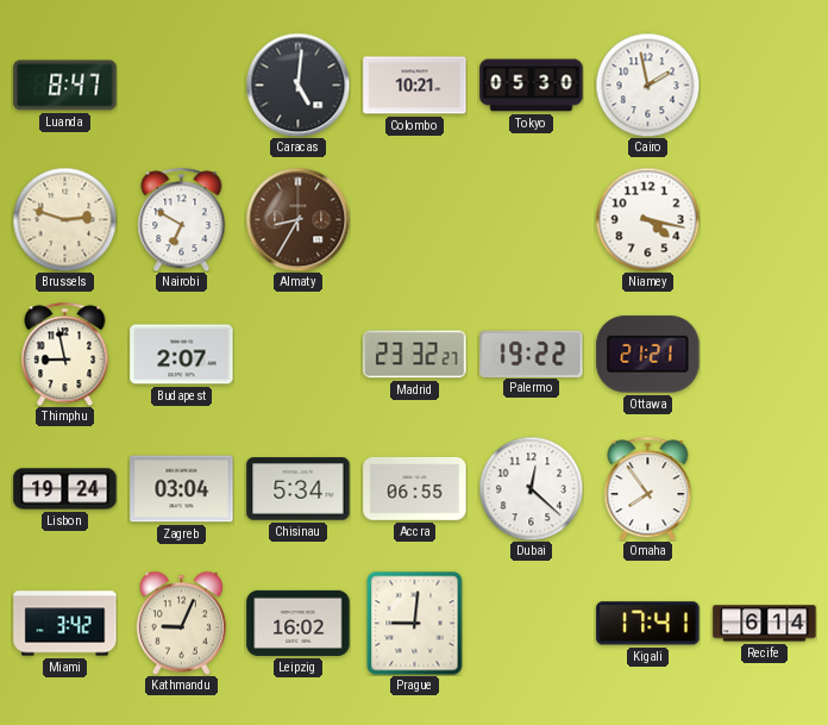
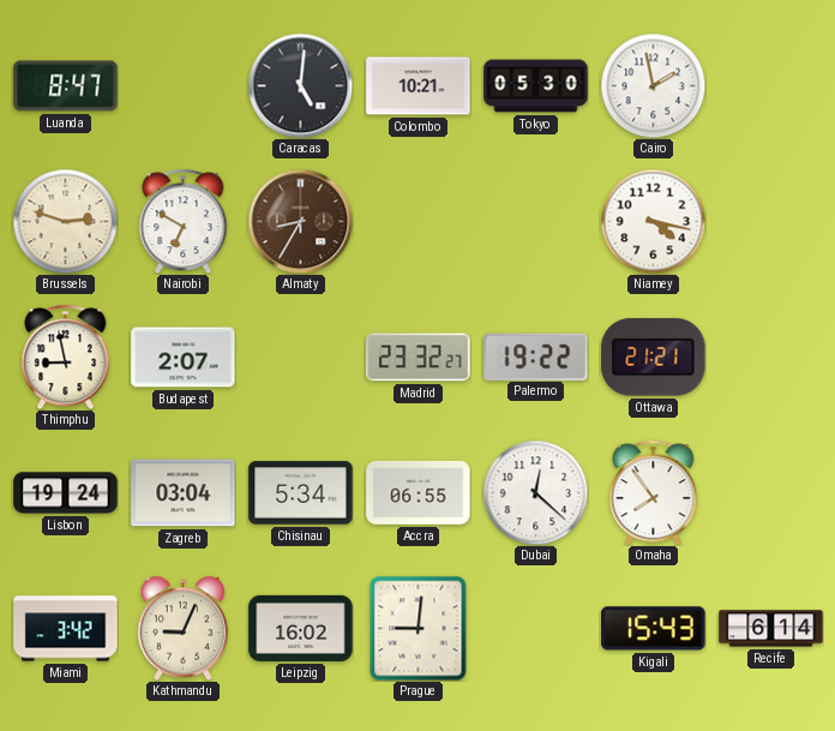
Kigali: 17:41 -> 15:43
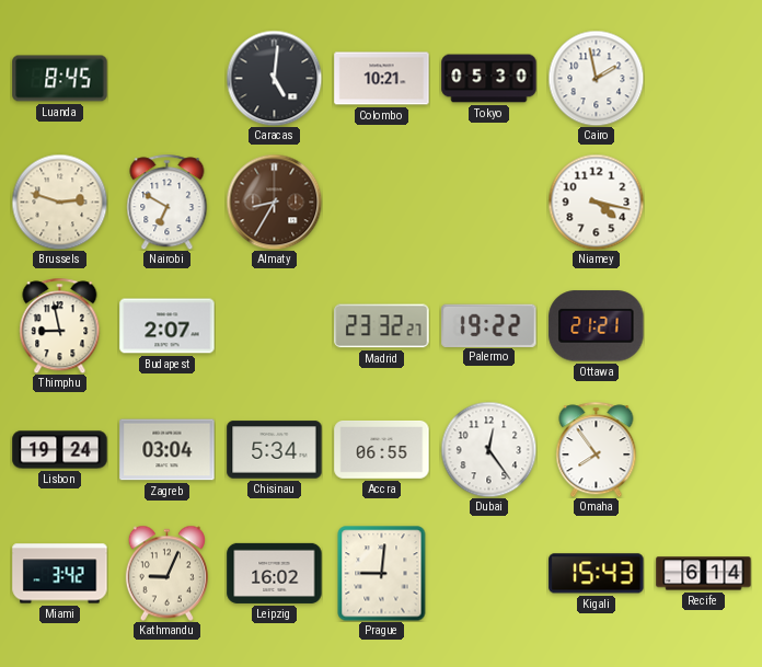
Luanda: 8:47 -> 8:45
Dubai: 12:22 -> 12:24
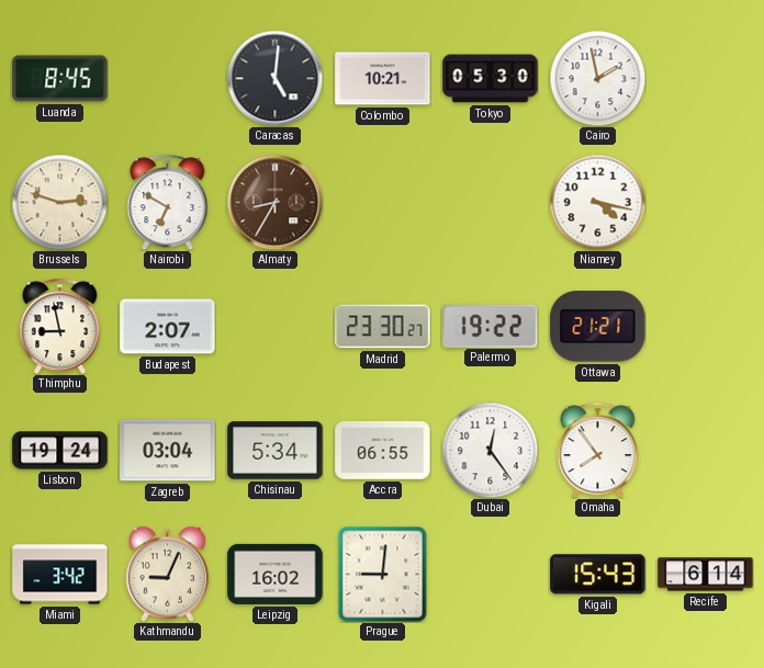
Madrid: 23:32 -> 23:30
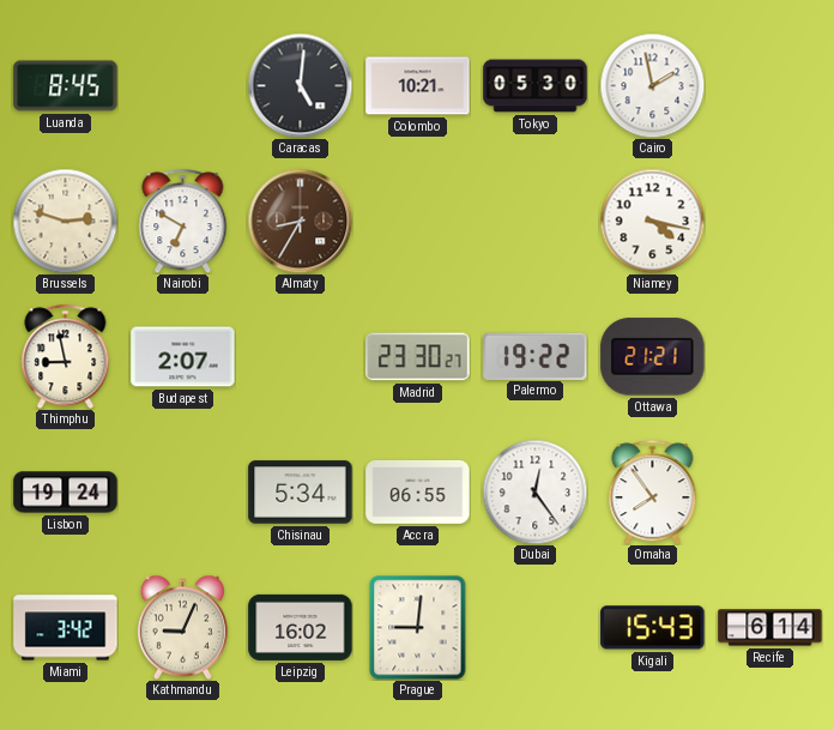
Zagreb: 03:04 -> none
